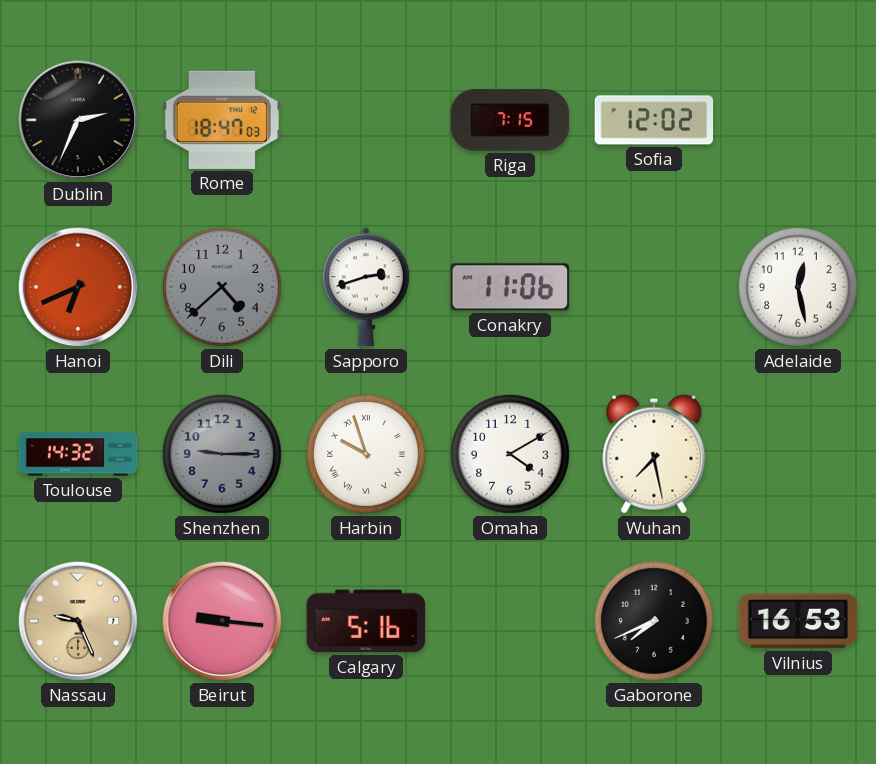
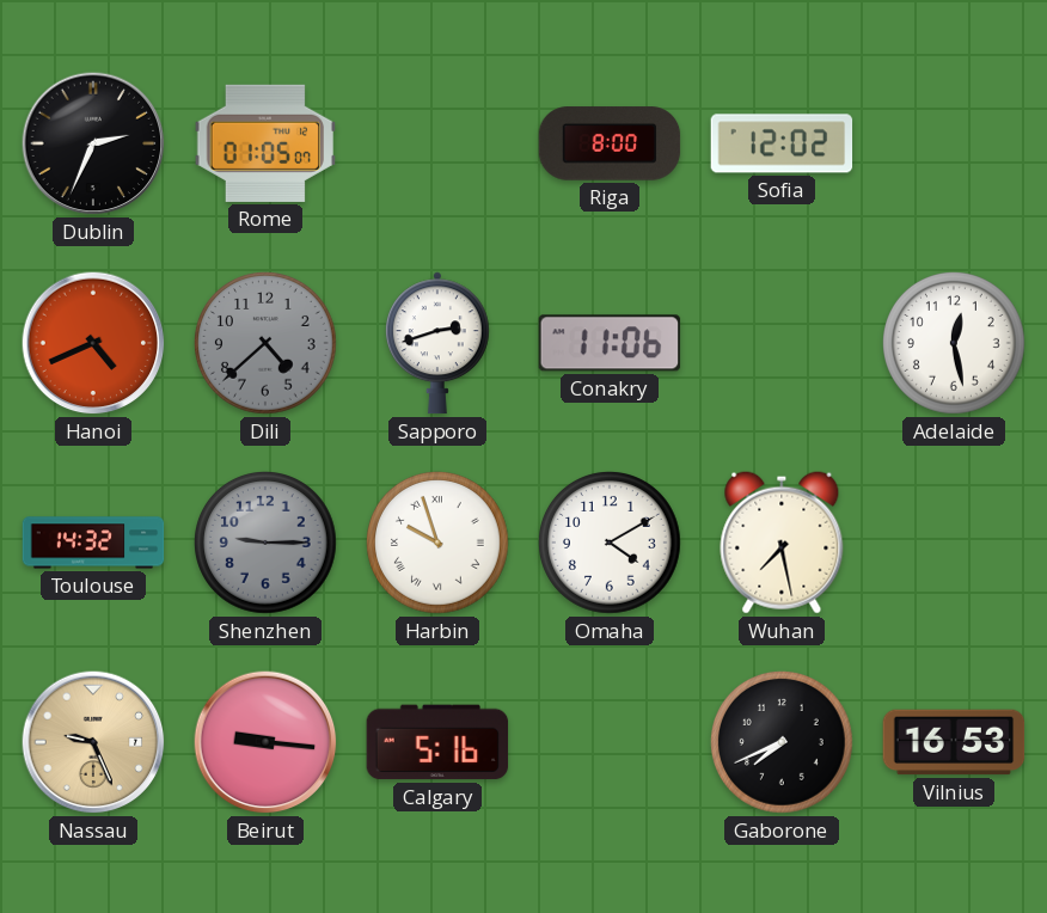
Rome: 18:47 -> 01:05
Riga: 7:15 -> 8:00
Hanoi: 6:41 -> 4:41
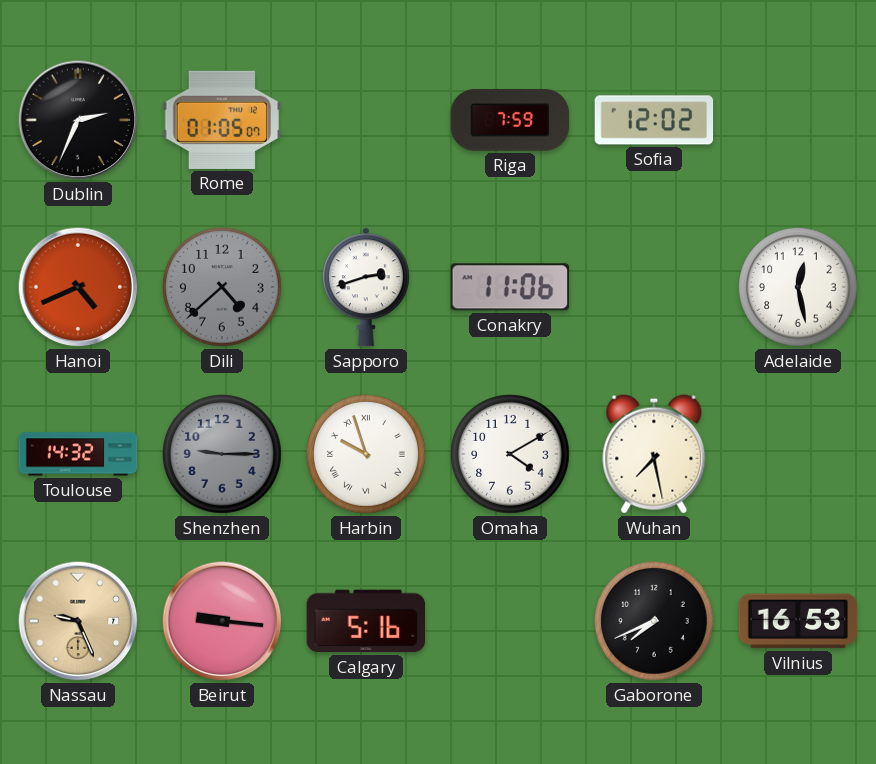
Riga: 8:00 -> 7:59
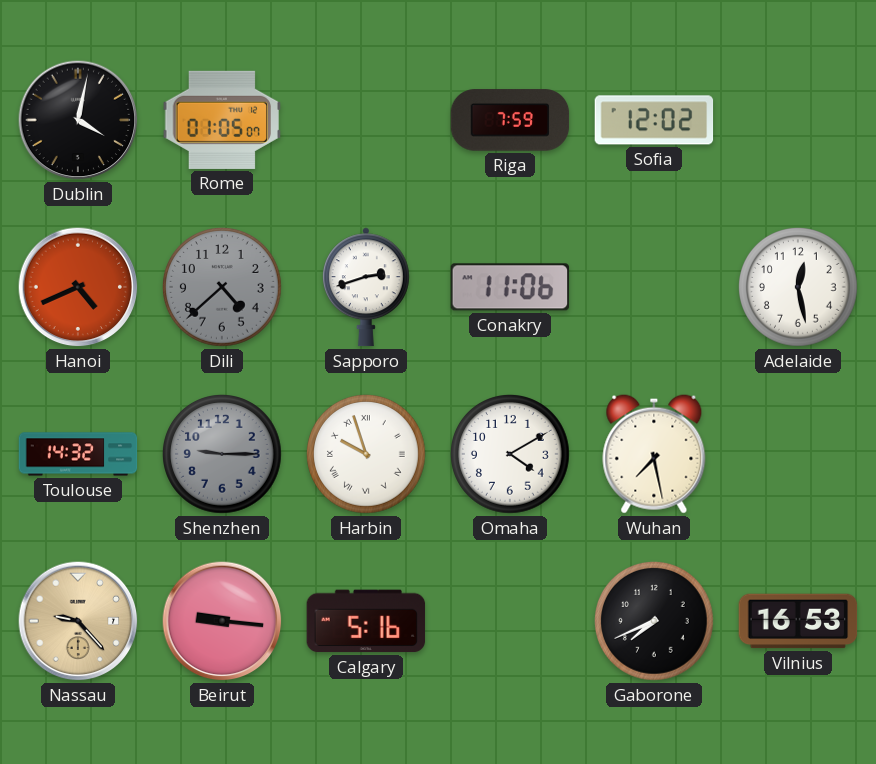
Dublin: 2:34 -> 4:02
Nassau: 9:26 -> 9:23
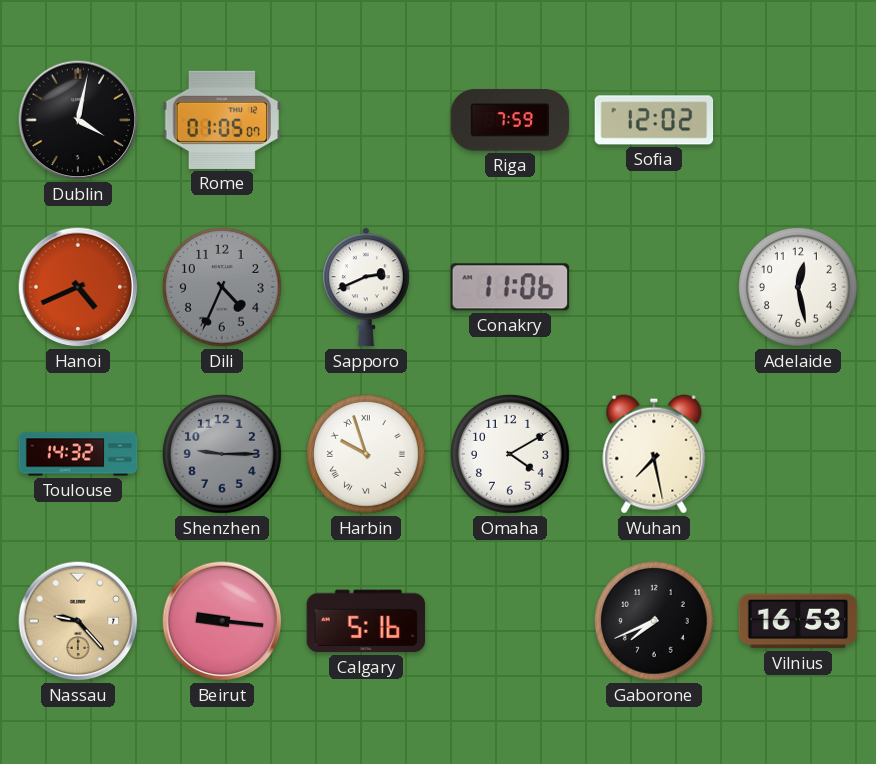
Dili: 4:38 -> 4:34
Sapporo: 2:42 -> 2:41
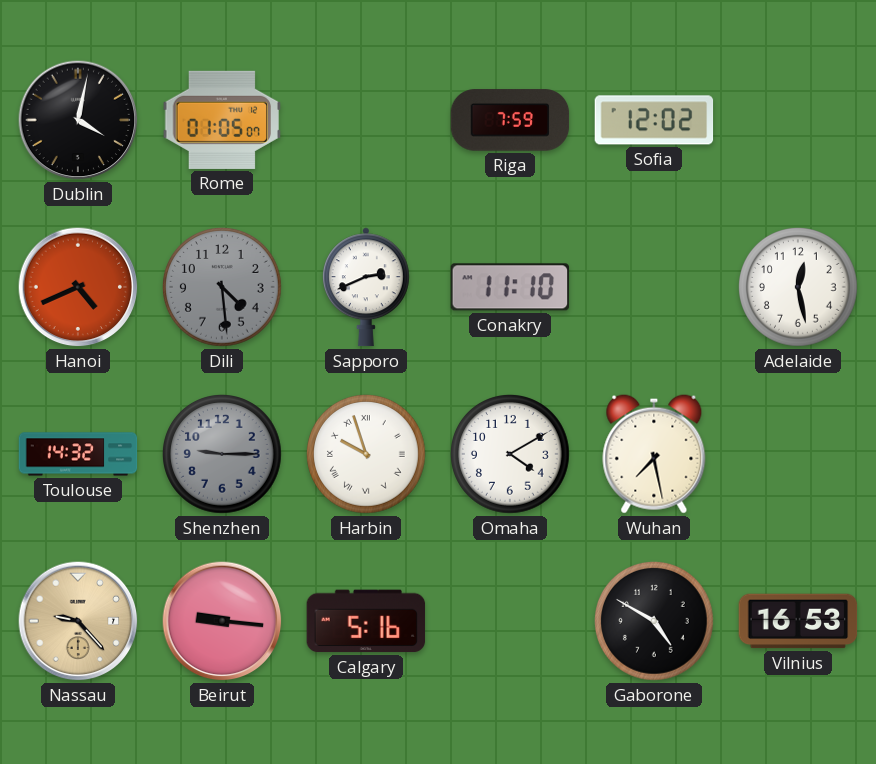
Dili: 4:34 -> 4:29
Conakry: 11:06 -> 11:10
Gaborone: 7:41 -> 4:50
